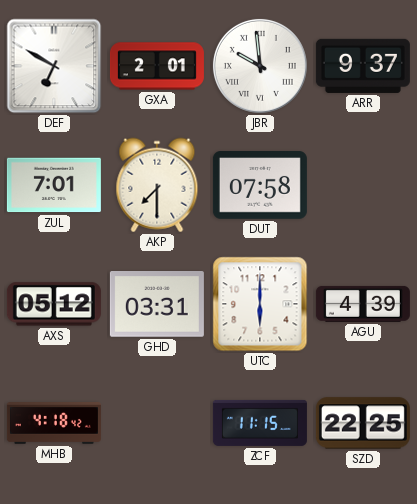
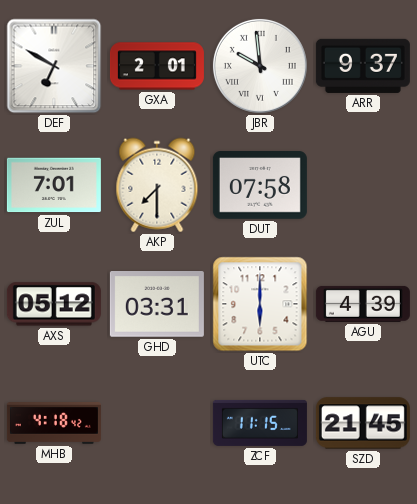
SZD: 22:25 -> 21:45
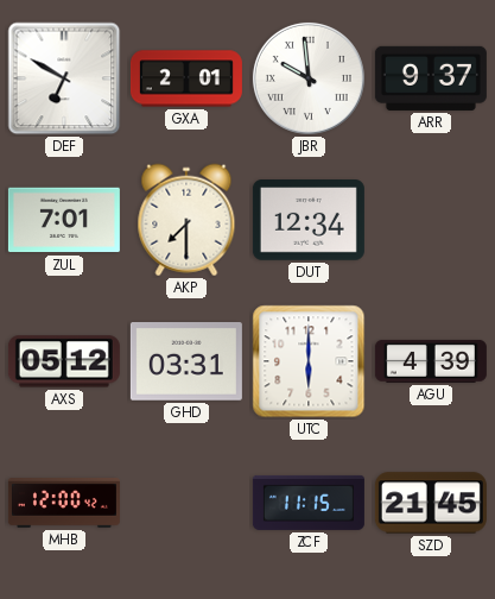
DUT: 07:58 -> 12:34
MHB: 4:18 -> 12:00
